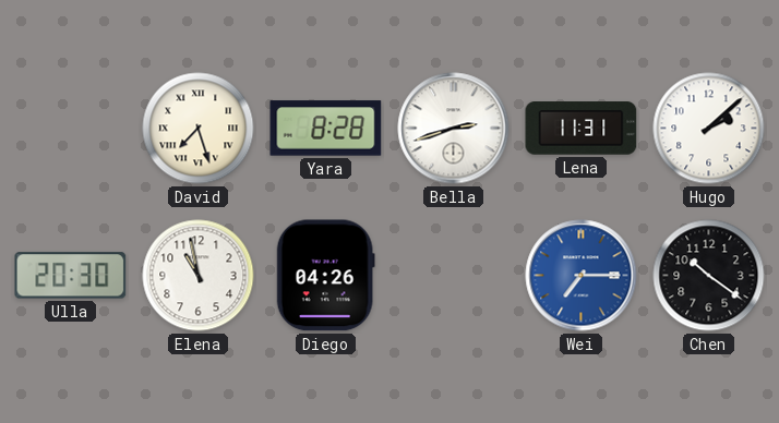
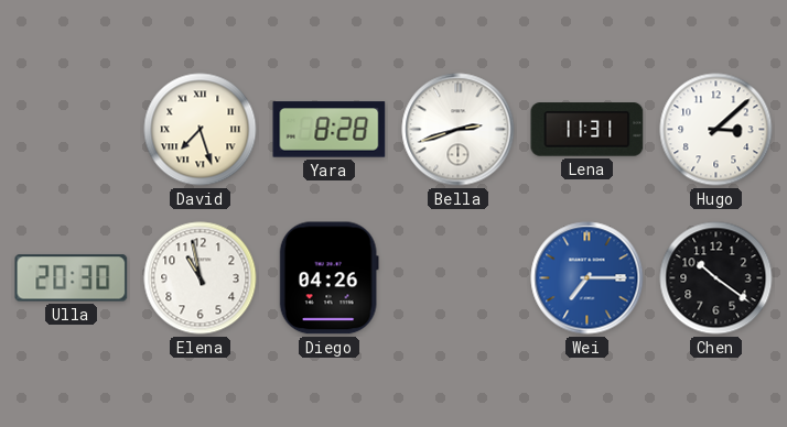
Hugo: 2:08 -> 3:08
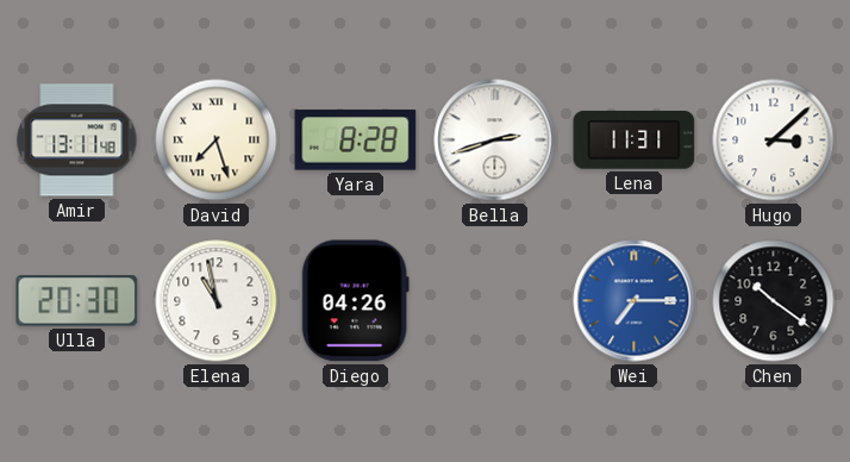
Amir: none -> 13:11
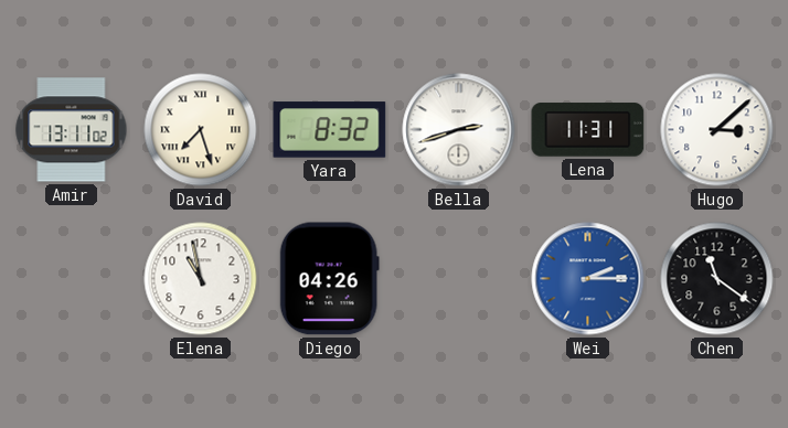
Amir: 13:11:48 -> 13:11:02
Yara: 8:28 -> 8:32
Ulla: 20:30 -> none
Wei: 7:15 -> 2:15
Chen: 10:21 -> 11:21
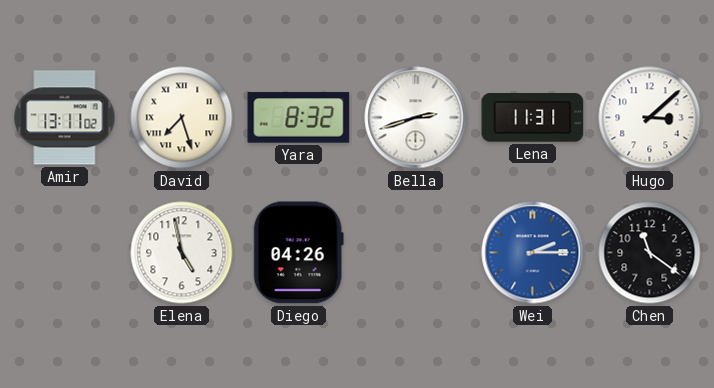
Elena: 10:58 -> 4:58
